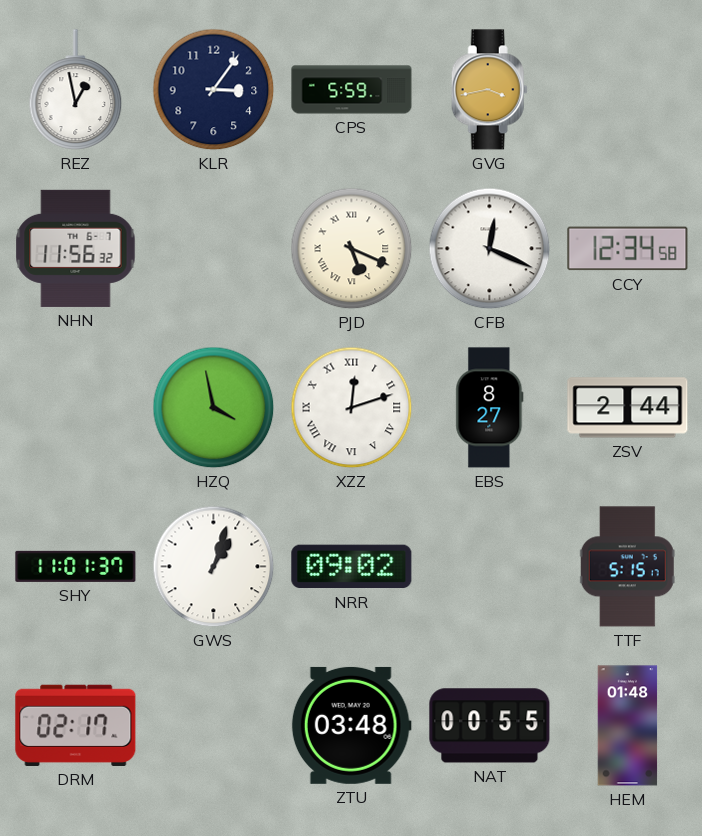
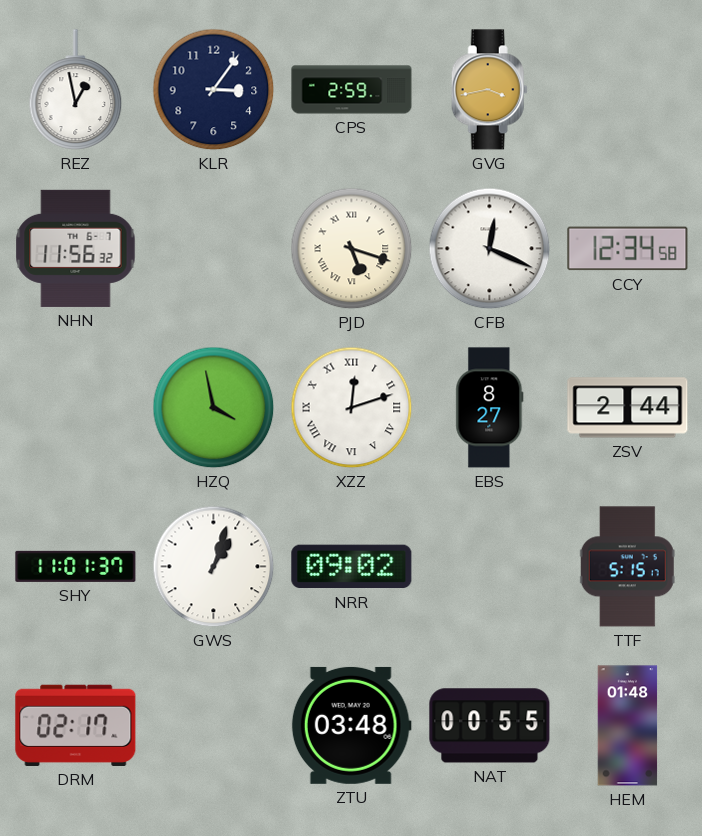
CPS: 5:59 -> 2:59
PJD: 5:19 -> 5:18
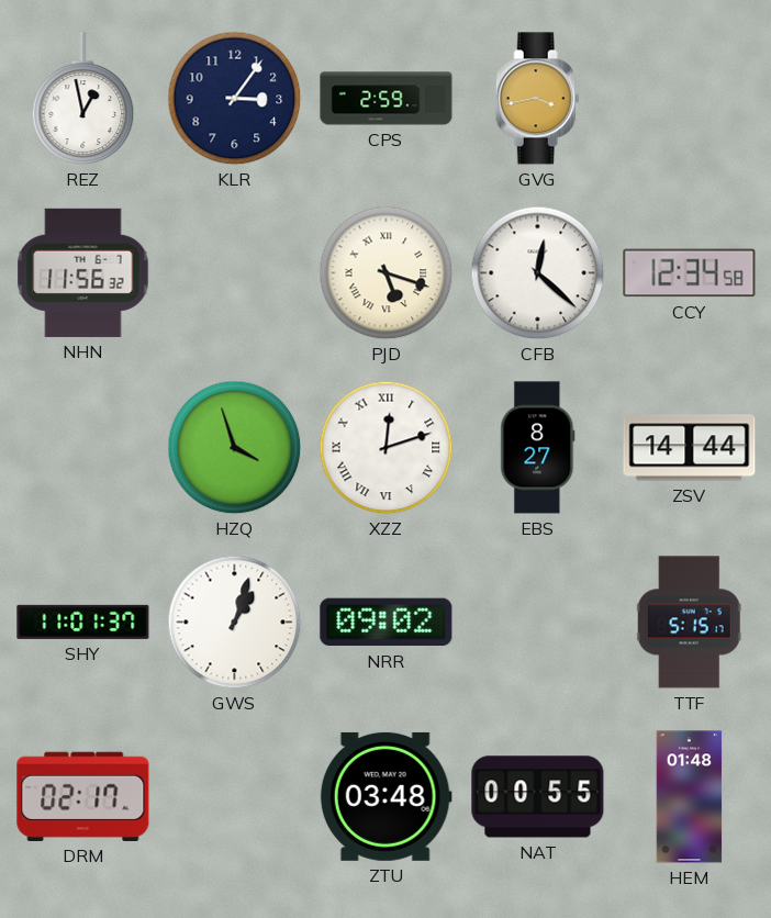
CFB: 12:19 -> 12:22
HZQ: 3:58 -> 3:57
ZSV: 2:44 -> 14:44
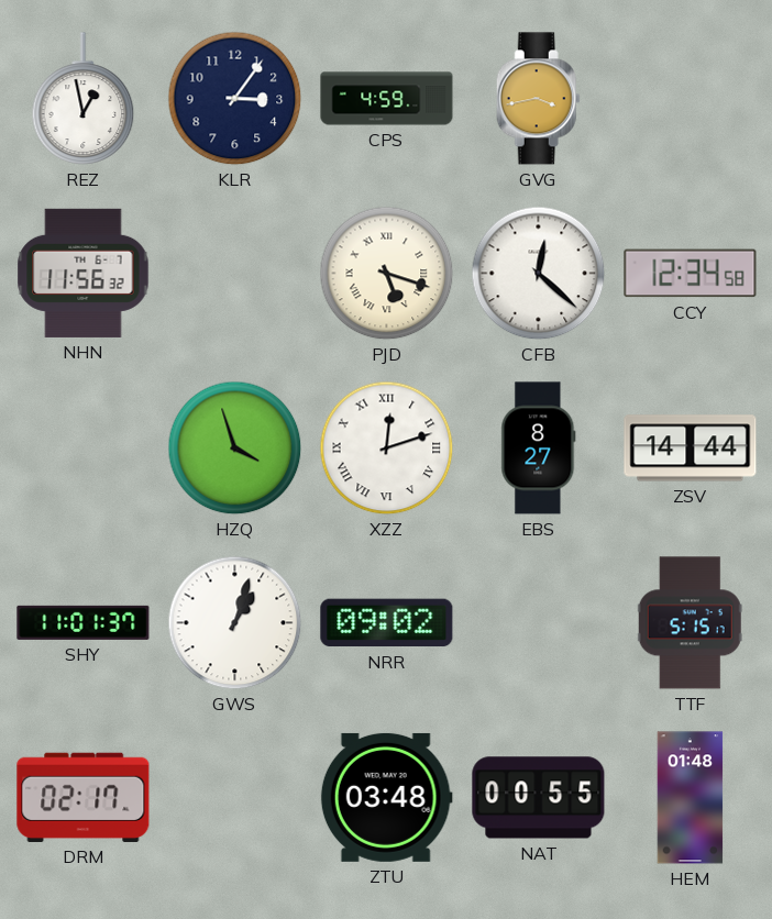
CPS: 2:59 -> 4:59
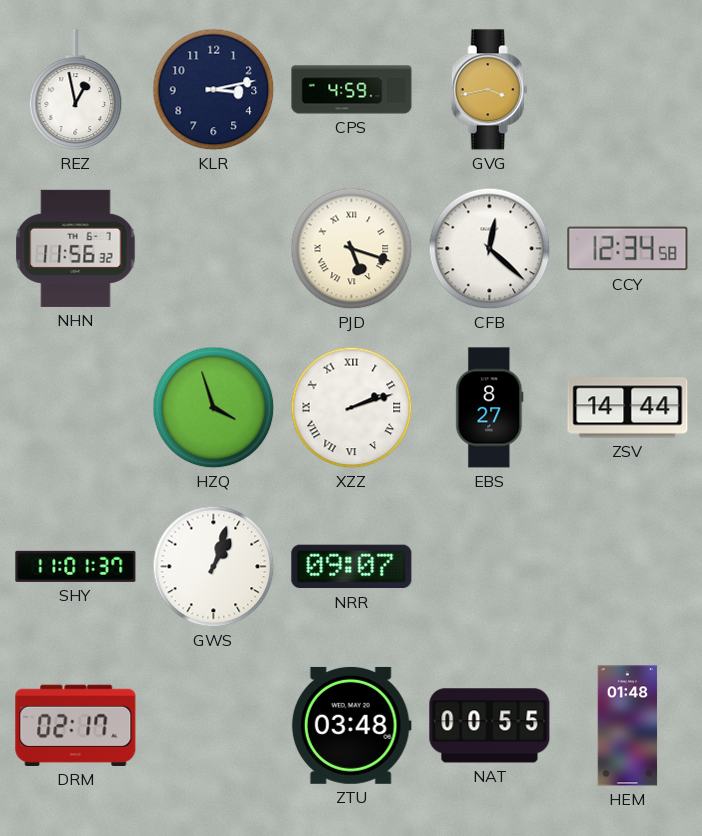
KLR: 3:06 -> 3:13
XZZ: 12:12 -> 2:12
NRR: 09:02 -> 09:07
TTF: 5:15 -> none
